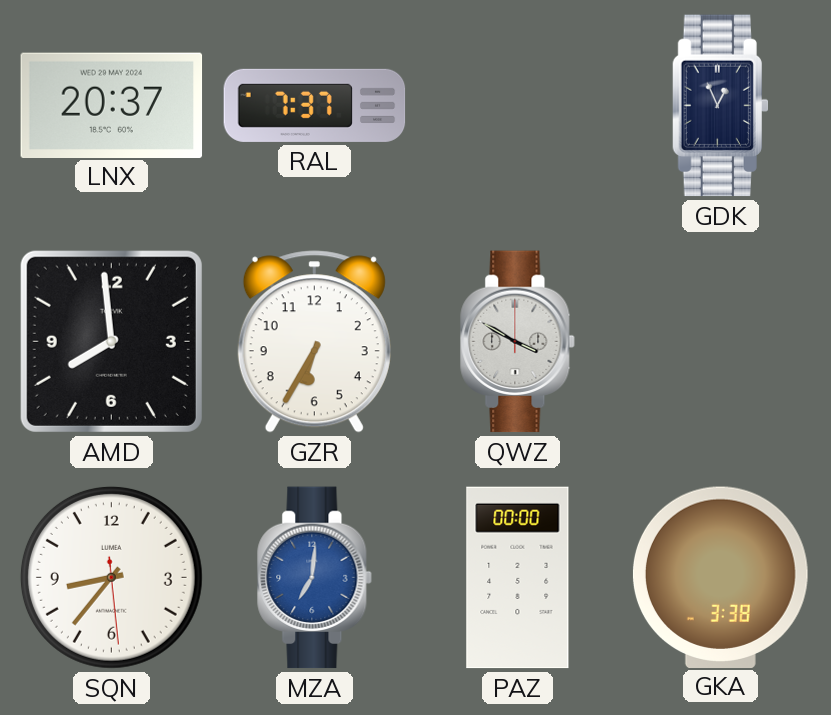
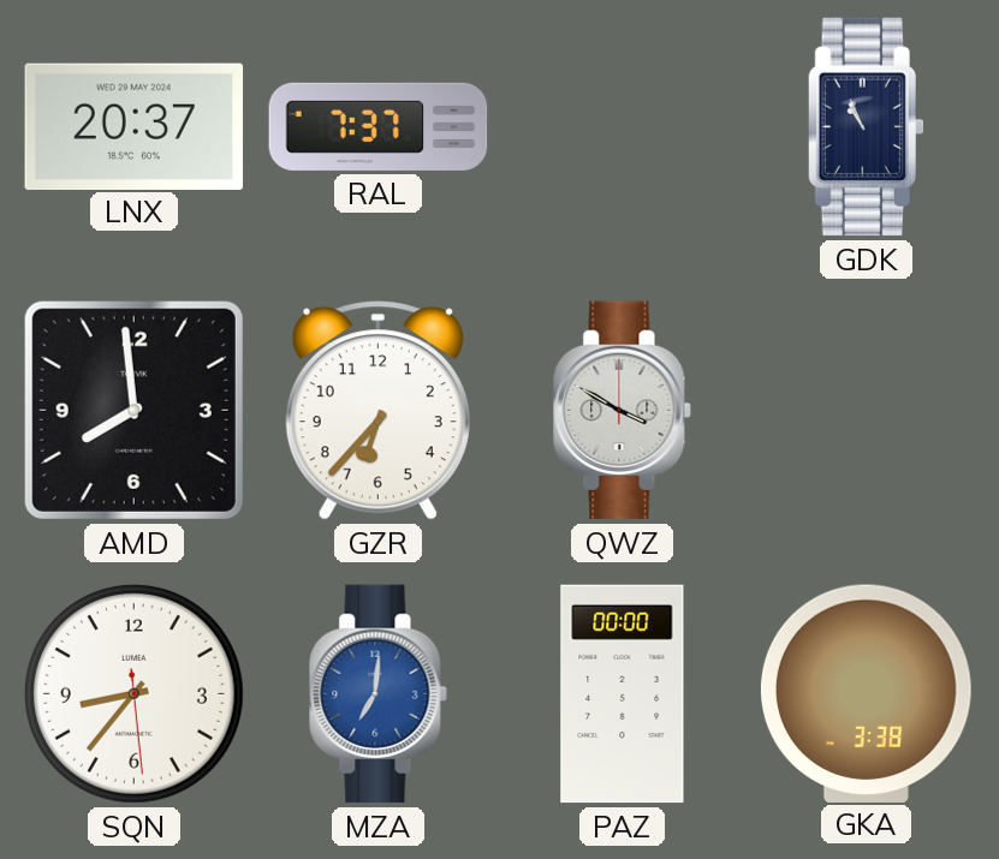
GDK: 12:56 -> 10:56
GZR: 6:35 -> 6:37
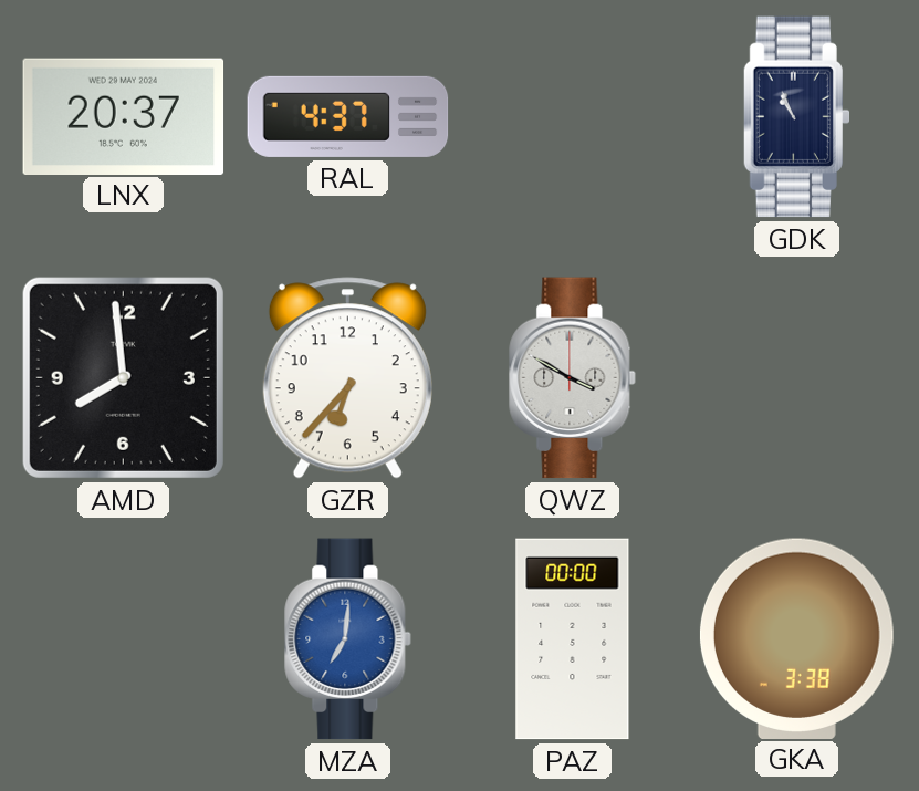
RAL: 7:37 -> 4:37
SQN: 8:36 -> none
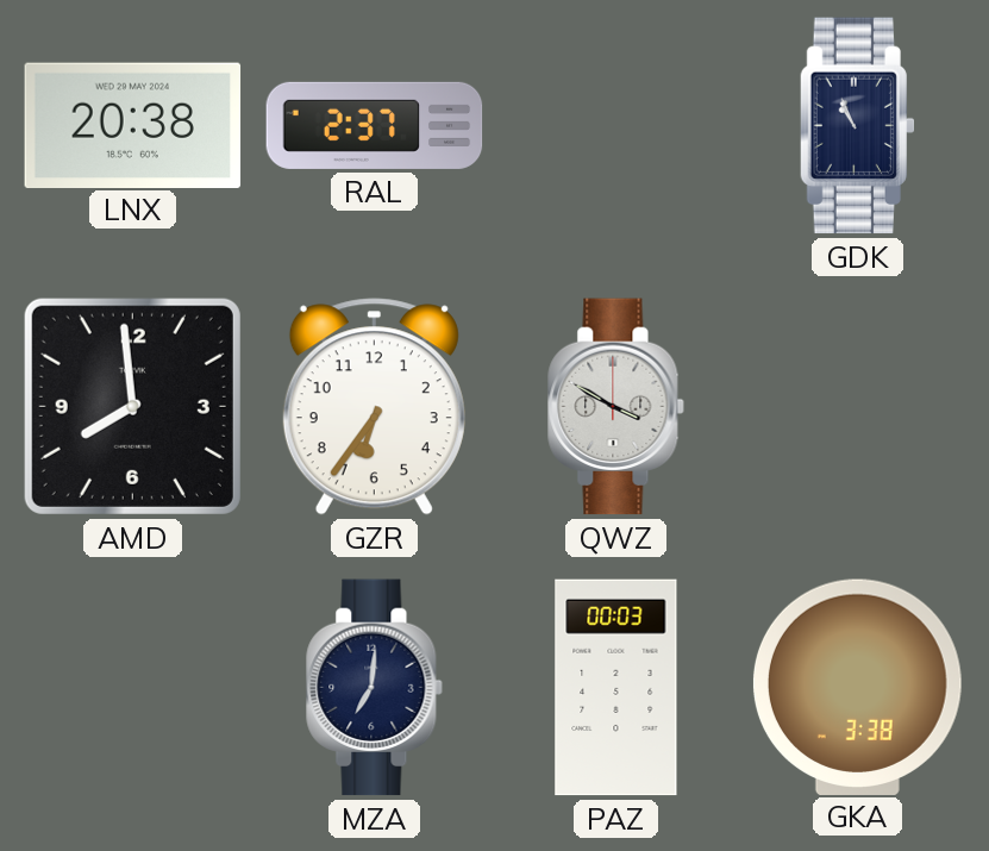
LNX: 20:37 -> 20:38
RAL: 4:37 -> 2:37
GZR: 6:37 -> 6:36
MZA dial: blue -> navy
PAZ: 00:00 -> 00:03
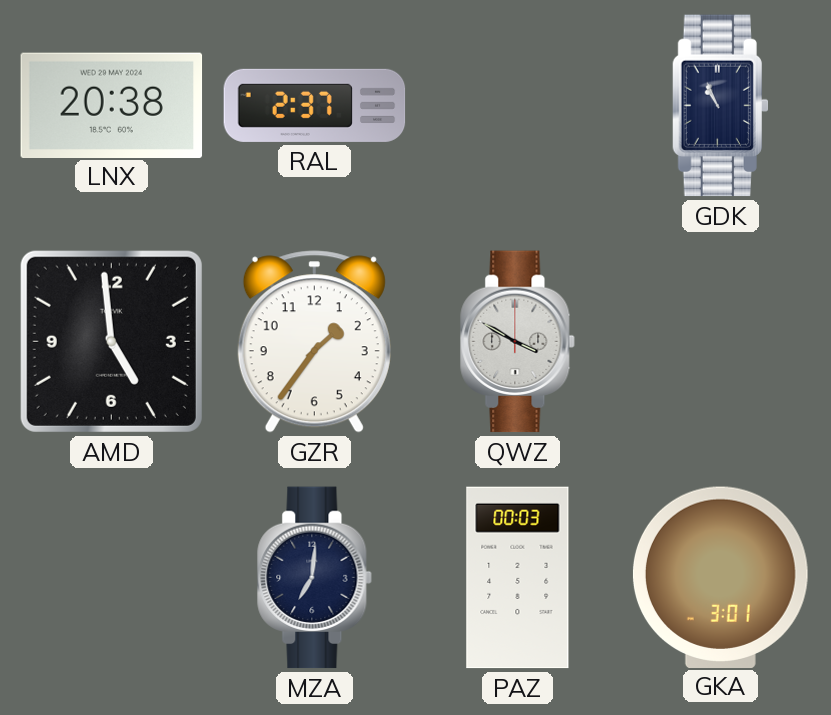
AMD: 7:59 -> 4:59
GZR: 6:36 -> 1:36
GKA: 3:38 -> 3:01
